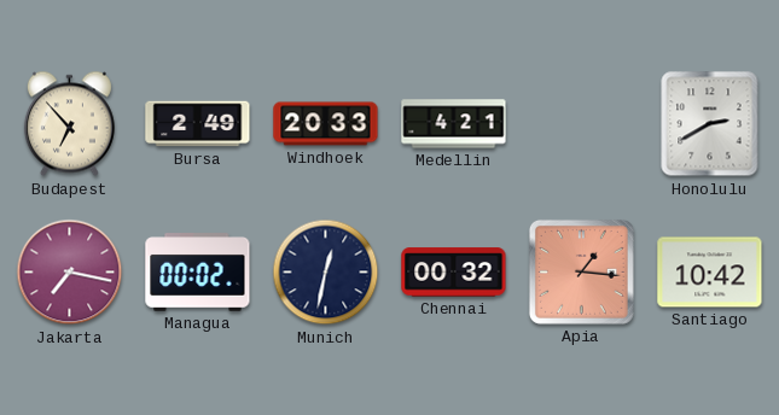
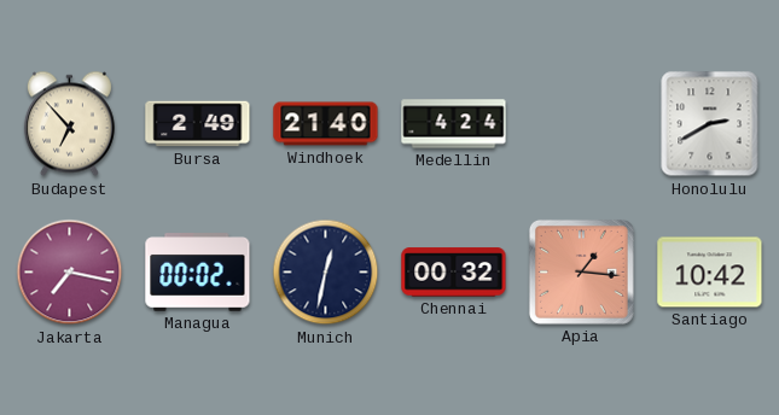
Windhoek: 20:33 -> 21:40
Medellin: 4:21 -> 4:24
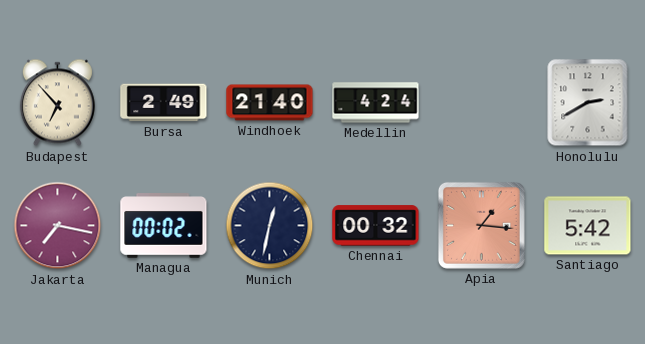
Santiago: 10:42 -> 5:42
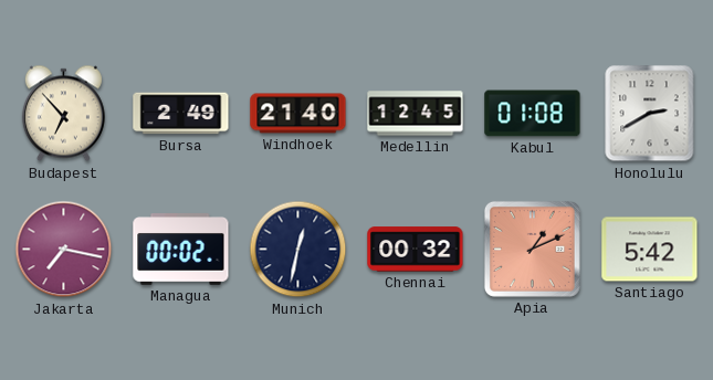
Medellin: 4:24 -> 12:45
Kabul: none -> 01:08
Apia: 1:16 -> 1:11
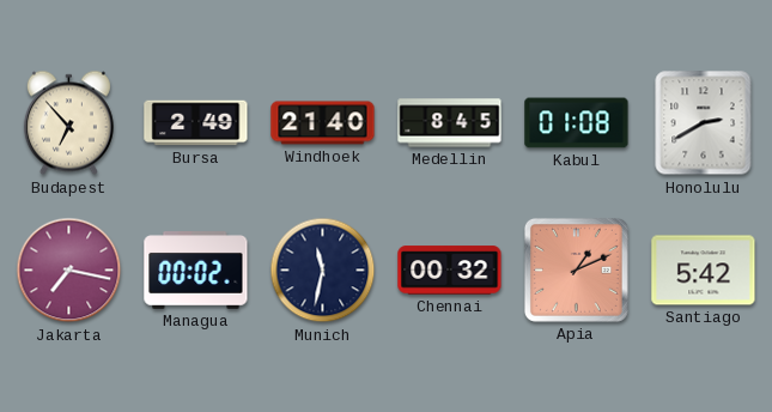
Medellin: 12:45 -> 8:45
Munich: 12:32 -> 11:32
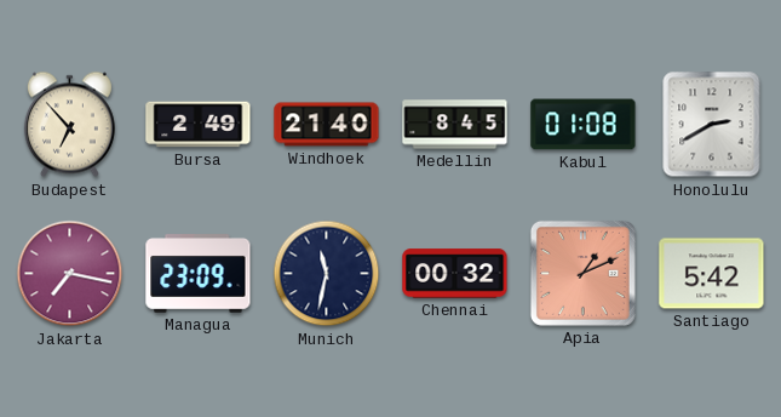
Managua: 00:02 -> 23:09
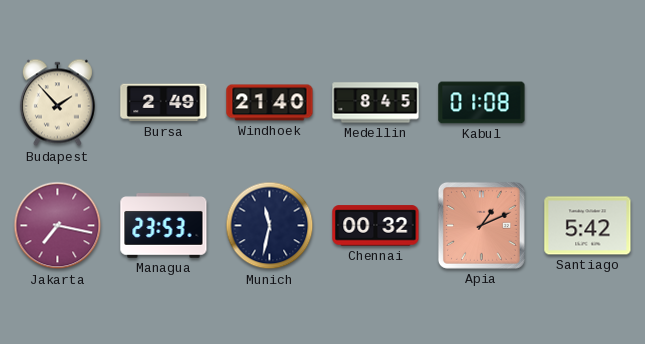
Budapest: 6:53 -> 1:53
Honolulu: 2:40 -> none
Managua: 23:09 -> 23:53
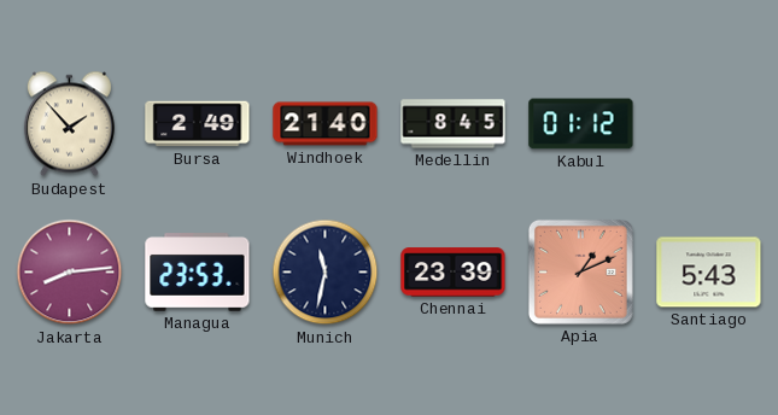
Kabul: 01:08 -> 01:12
Jakarta: 7:17 -> 8:14
Chennai: 00:32 -> 23:39
Santiago: 5:42 -> 5:43
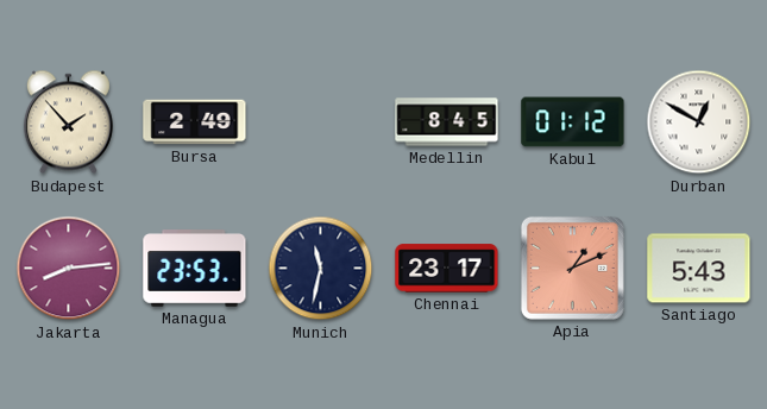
Windhoek: 21:40 -> none
Durban: none -> 12:50
Chennai: 23:39 -> 23:17
